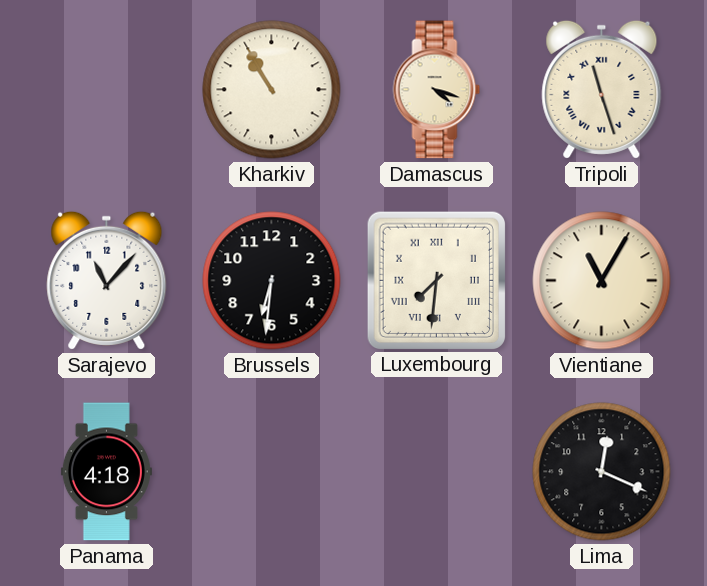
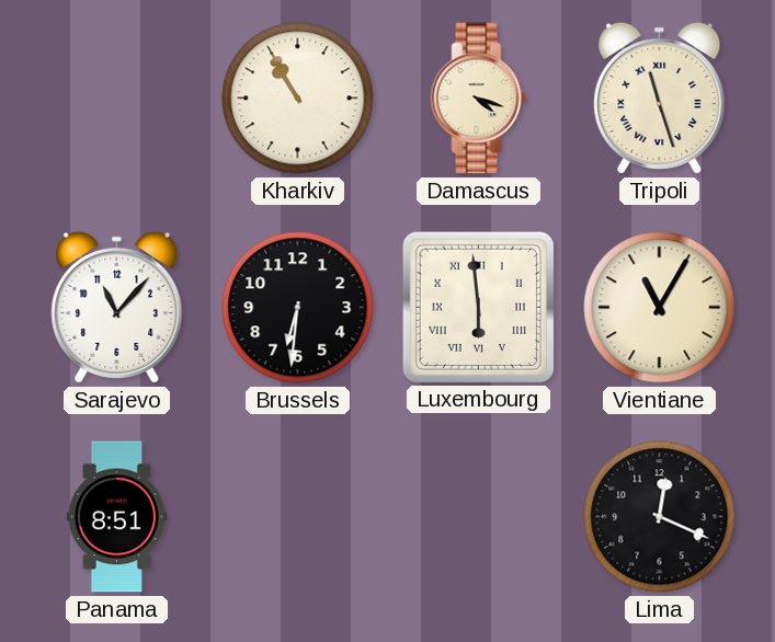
Luxembourg: 7:31 -> 5:59
Panama: 4:18 -> 8:51
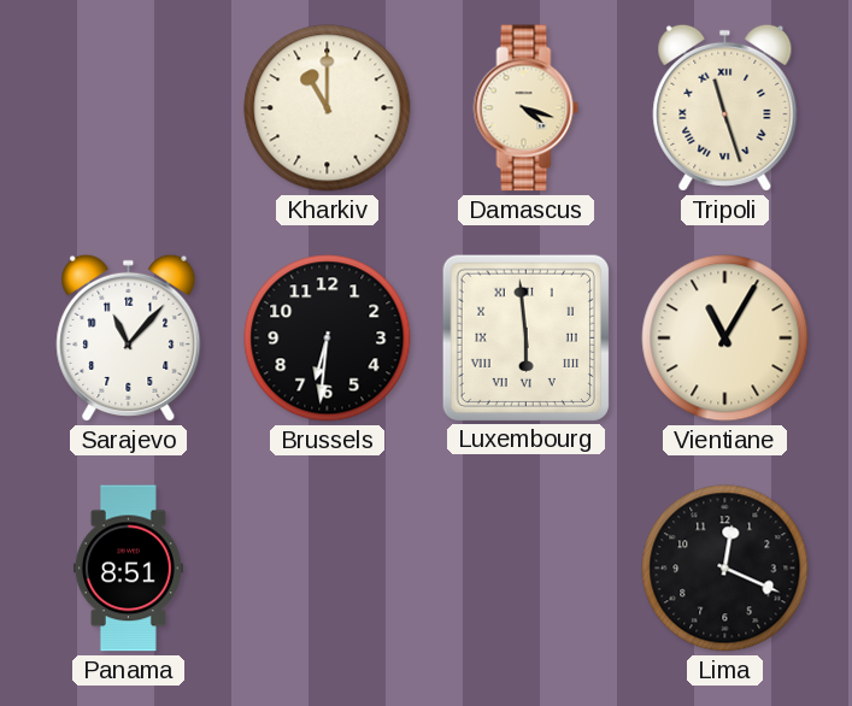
Kharkiv: 10:55 -> 11:00
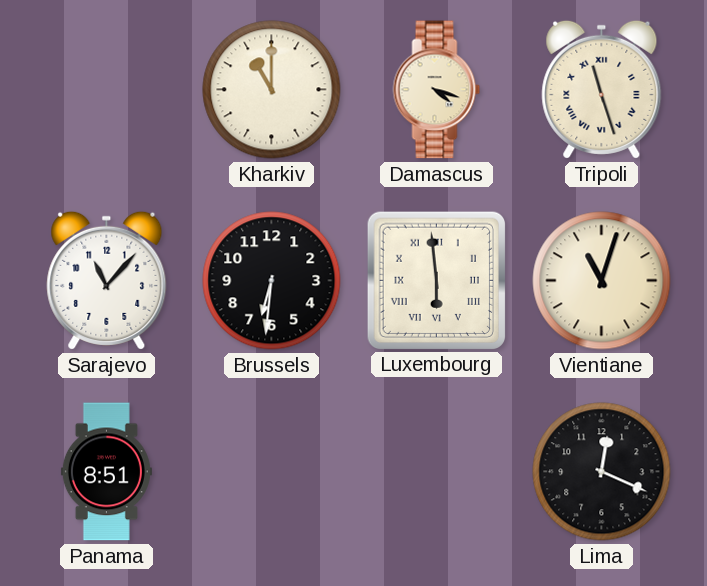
Vientiane: 11:05 -> 11:03
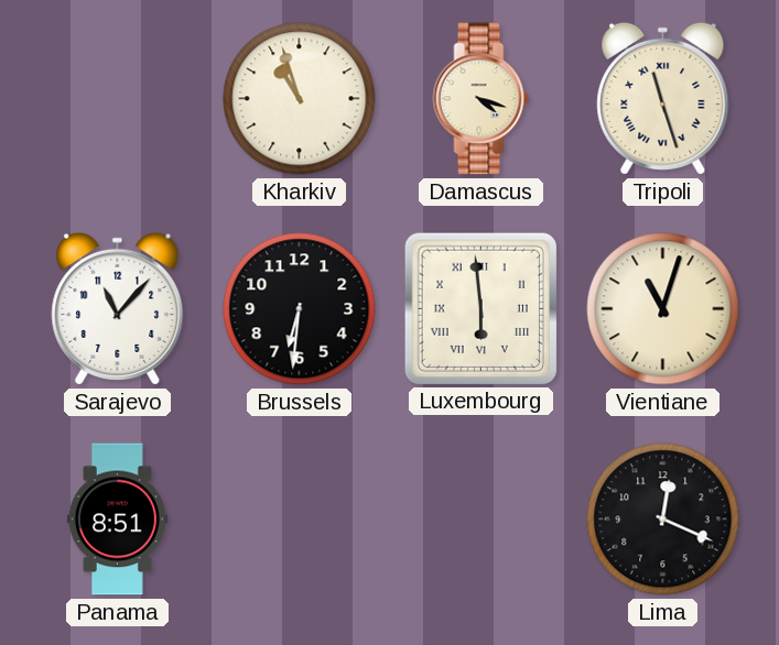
Kharkiv: 11:00 -> 10:57
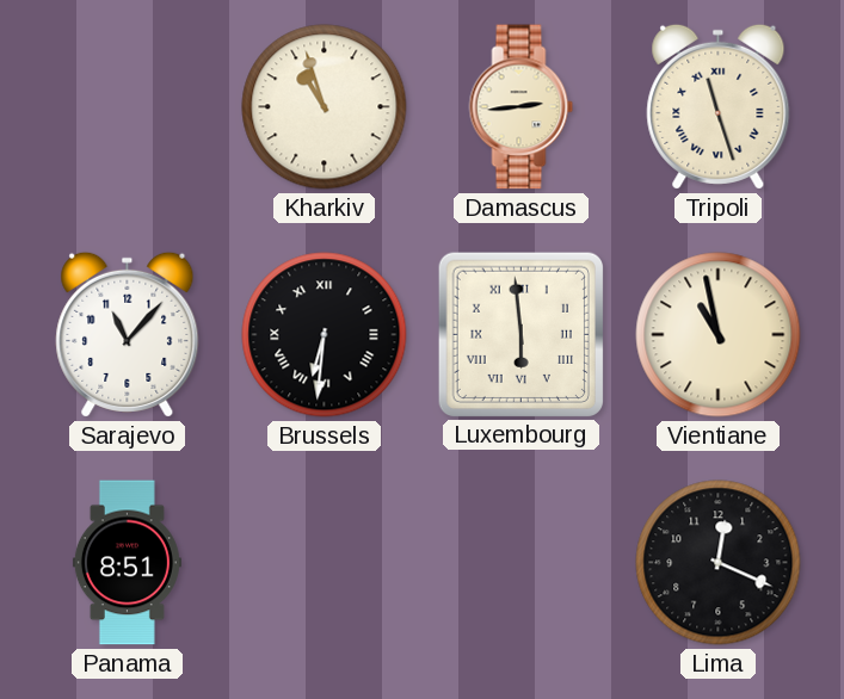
Damascus: 4:18 -> 2:44
Brussels numerals: Arabic -> Roman
Vientiane: 11:03 -> 10:58
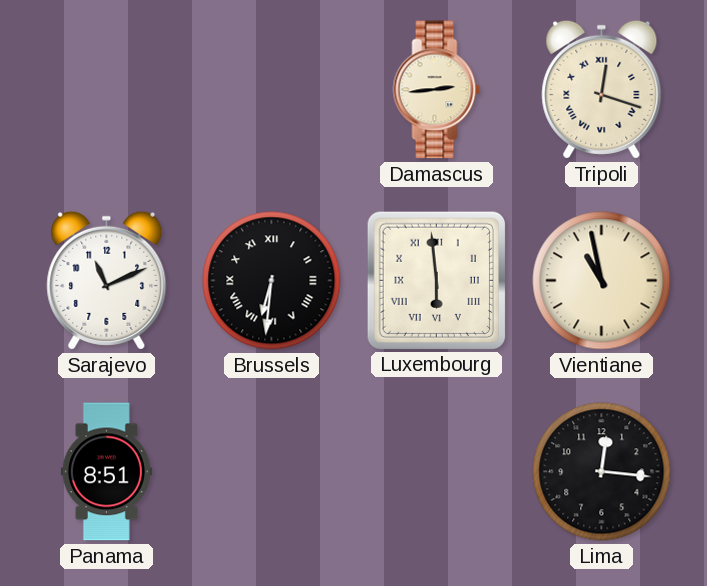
Kharkiv: 10:57 -> none
Tripoli: 11:27 -> 12:18
Sarajevo: 11:07 -> 11:11
Lima: 12:19 -> 12:16
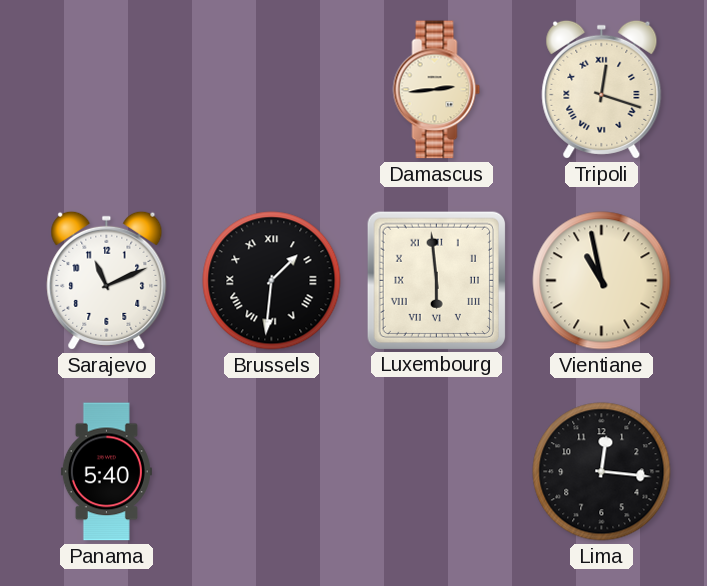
Brussels: 6:31 -> 1:31
Panama: 8:51 -> 5:40
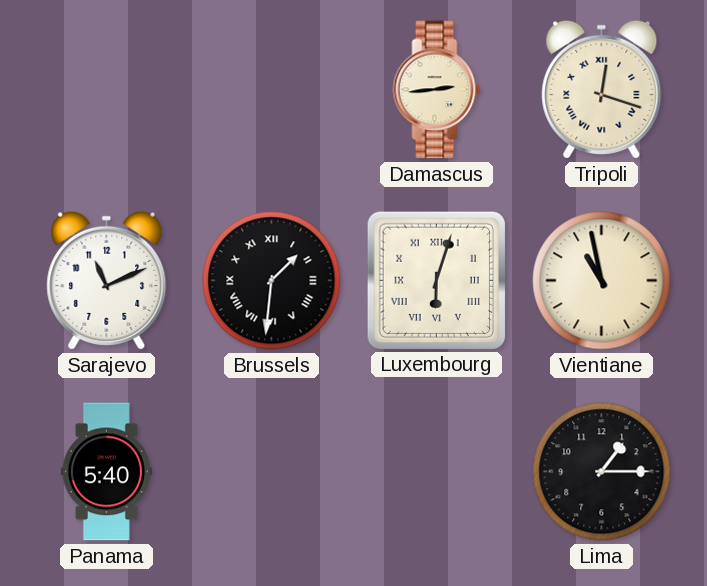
Luxembourg: 5:59 -> 6:03
Lima: 12:16 -> 1:15
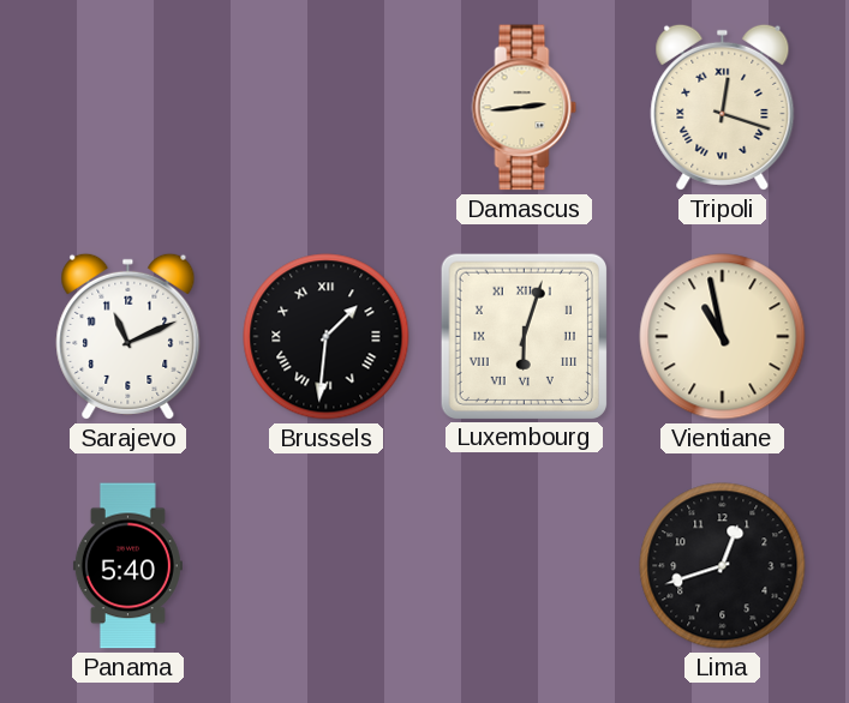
Lima: 1:15 -> 12:42
